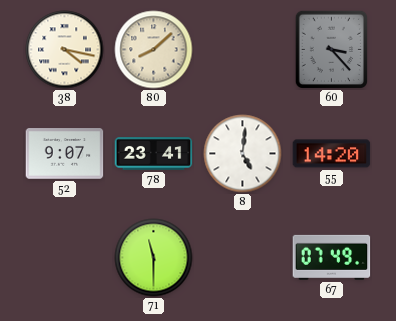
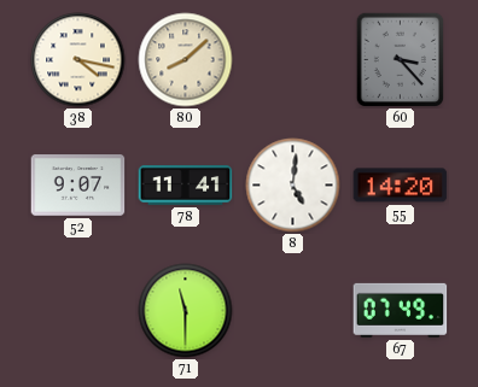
78: 23:41 -> 11:41
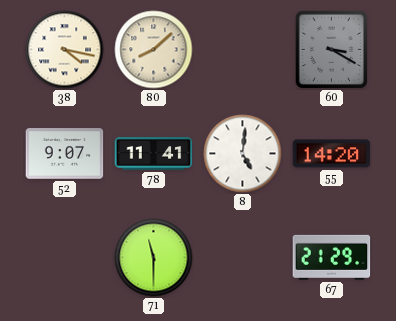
60: 3:23 -> 3:20
67: 07:49 -> 21:29
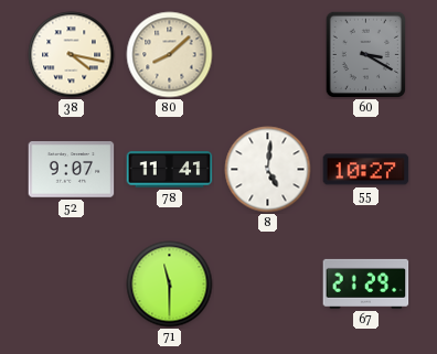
55: 14:20 -> 10:27
